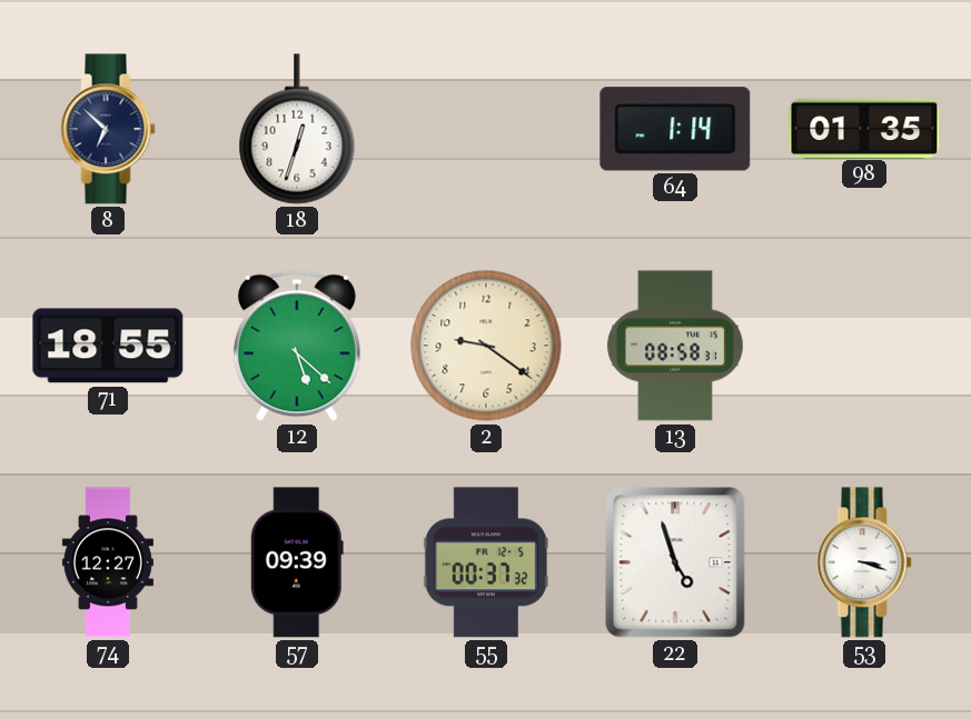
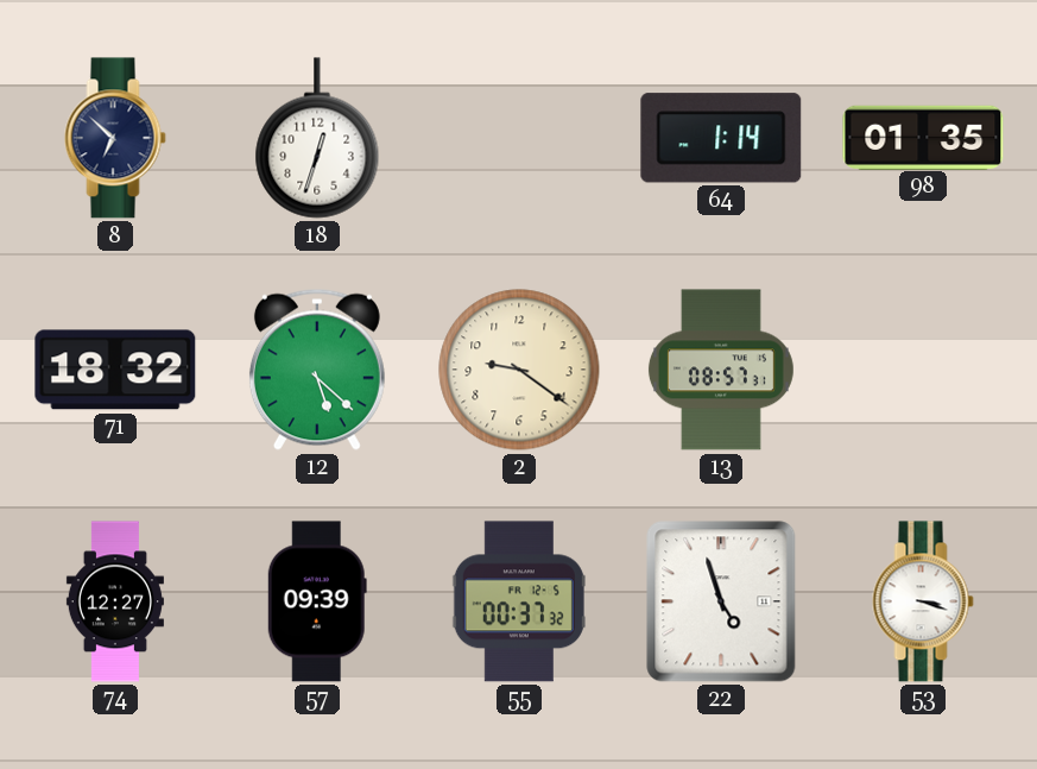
71: 18:55 -> 18:32
13: 08:58 -> 08:57
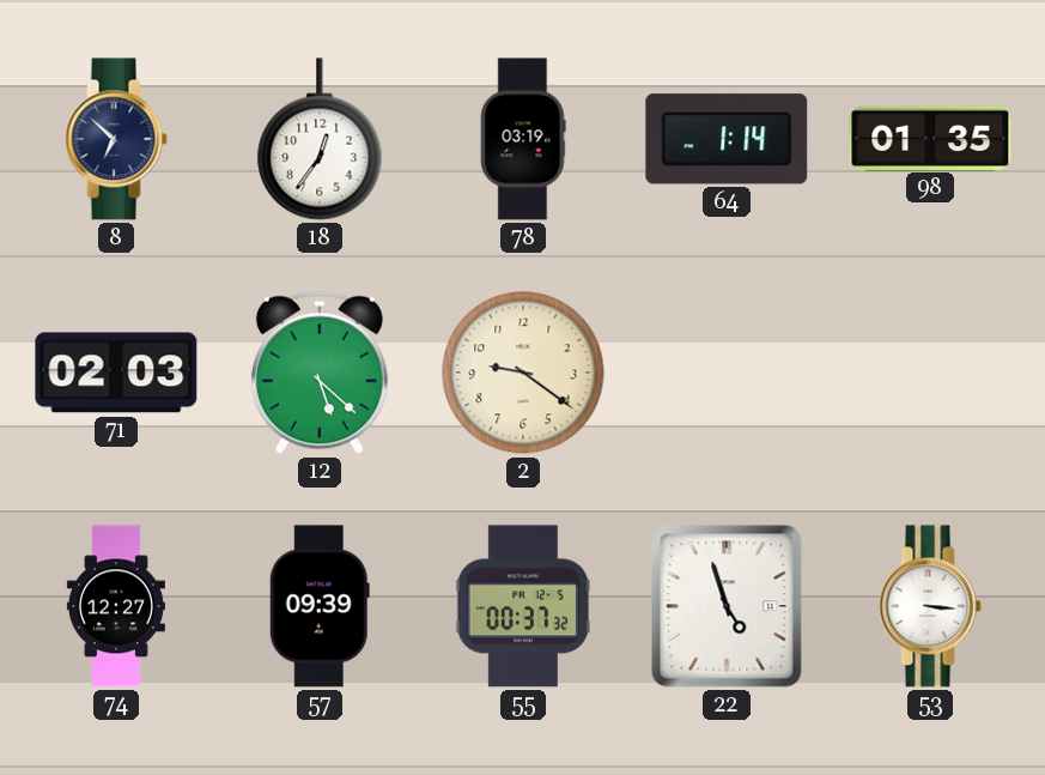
18: 12:33 -> 12:36
78: none -> 03:19
71: 18:32 -> 02:03
13: 08:57 -> none
53: 3:18 -> 3:16
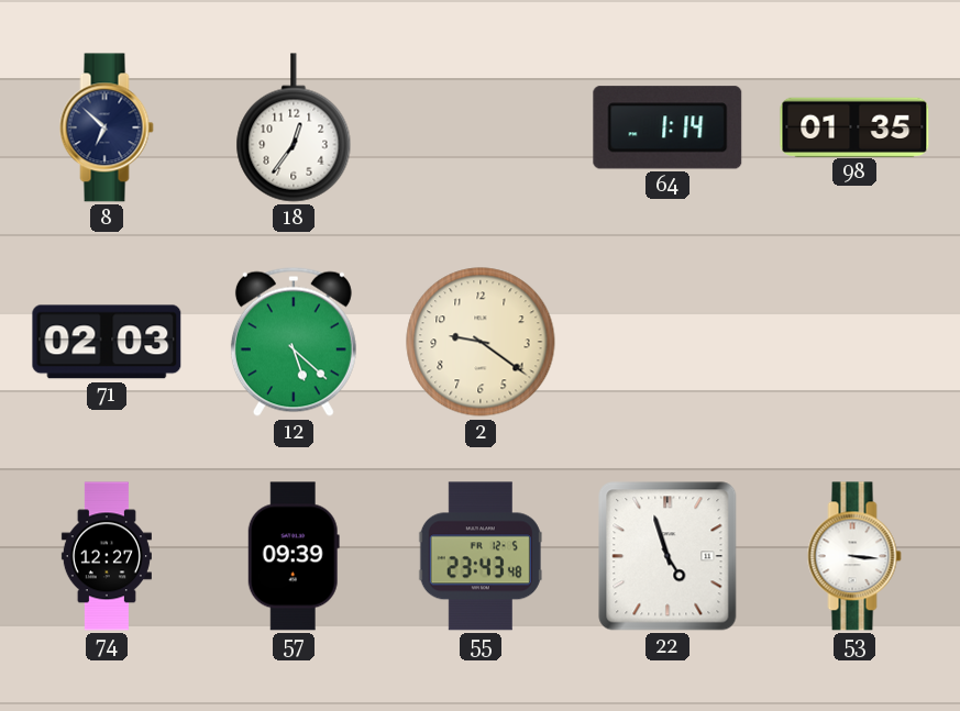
78: 03:19 -> none
55: 00:37 -> 23:43
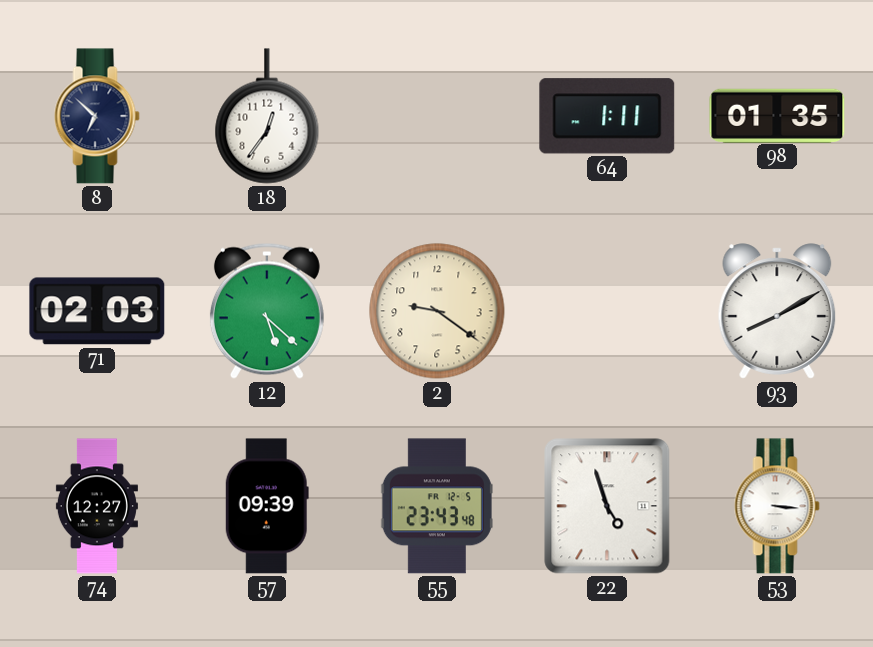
64: 1:14 -> 1:11
93: none -> 8:10
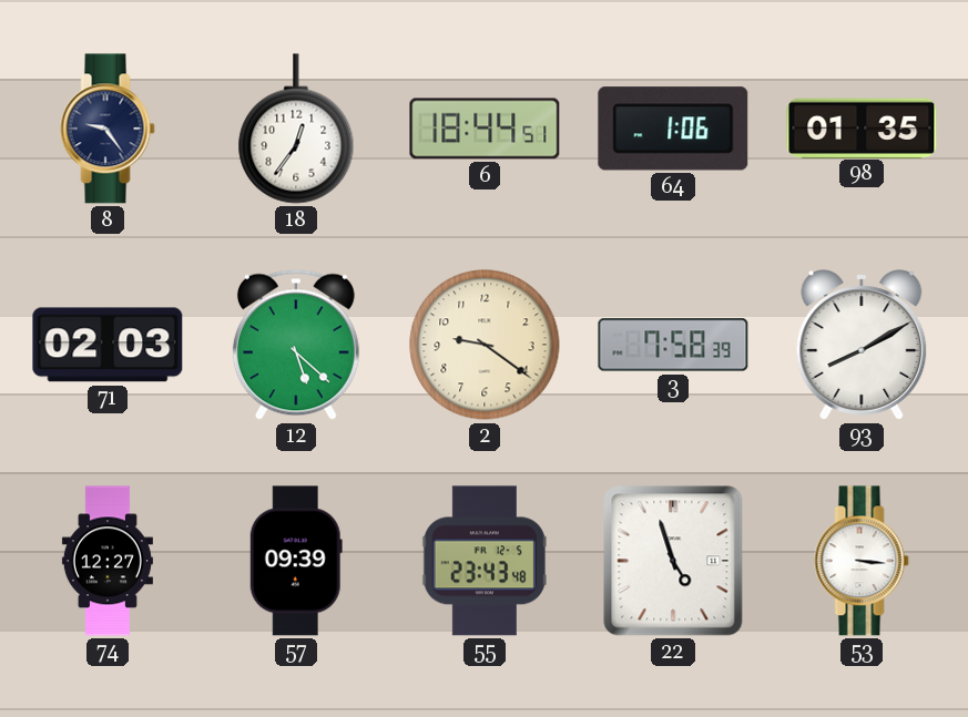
8: 6:52 -> 9:24
6: none -> 18:44
64: 1:11 -> 1:06
3: none -> 7:58
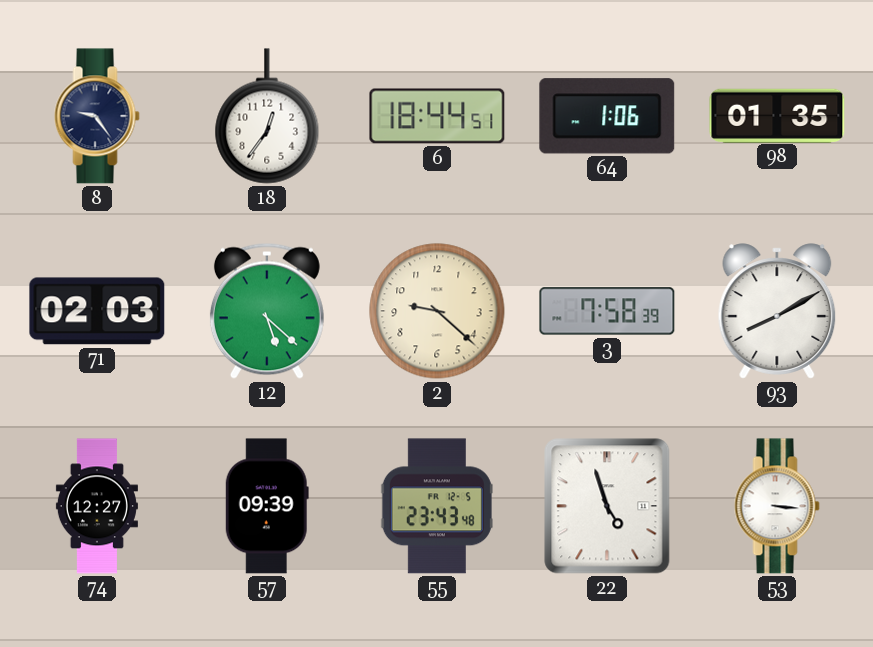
2: 9:21 -> 9:22
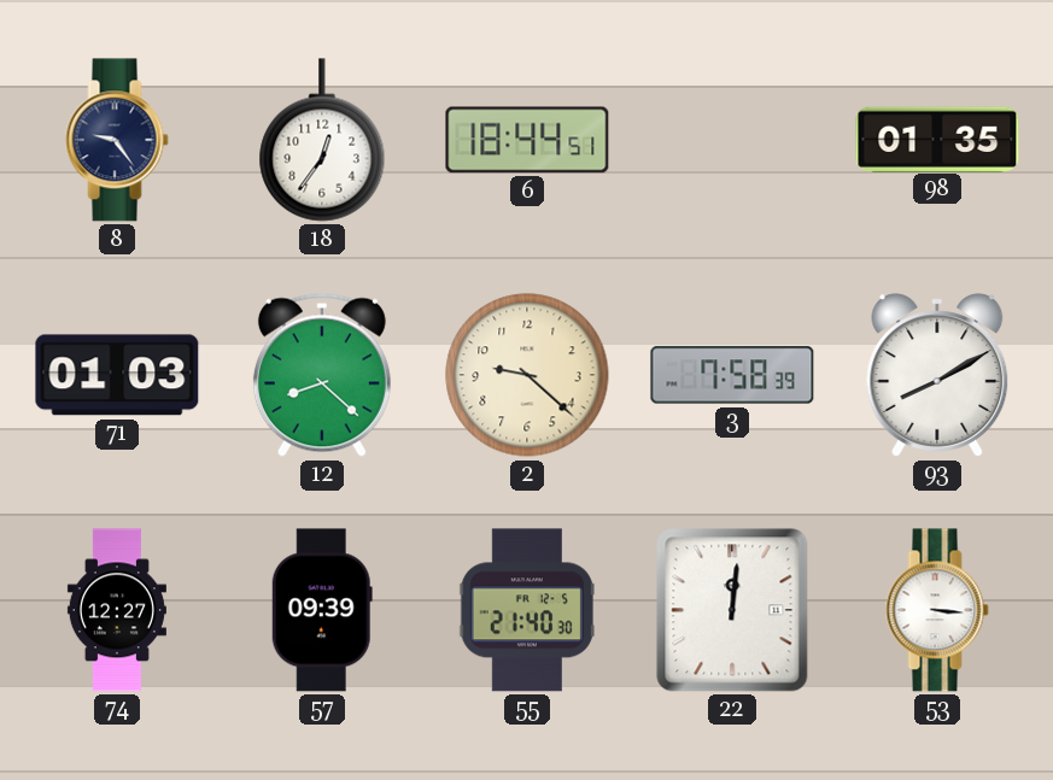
64: 1:06 -> none
71: 02:03 -> 01:03
12: 5:22 -> 8:22
55: 23:43 -> 21:40
22: 4:57 -> 12:01
